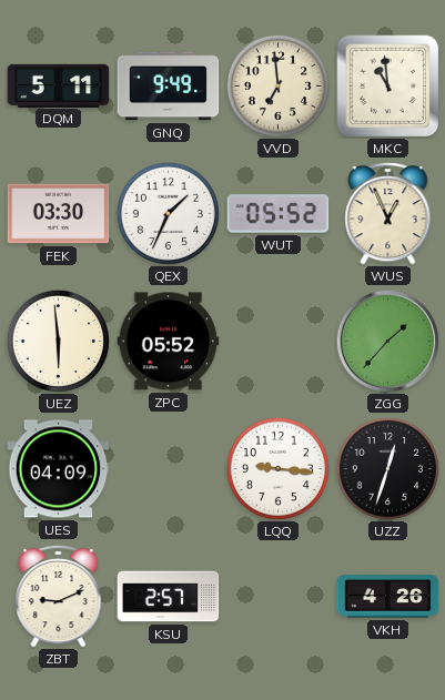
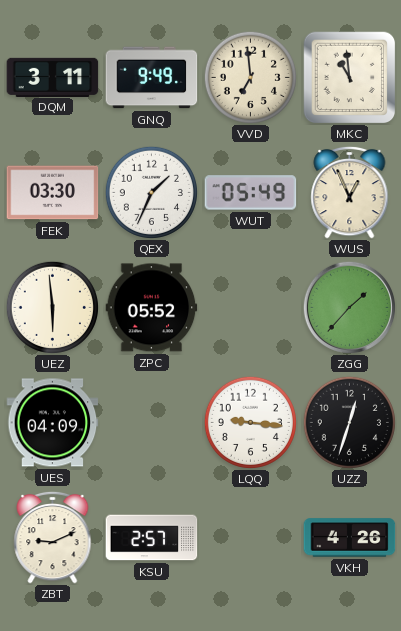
DQM: 5:11 -> 3:11
WUT: 05:52 -> 05:49
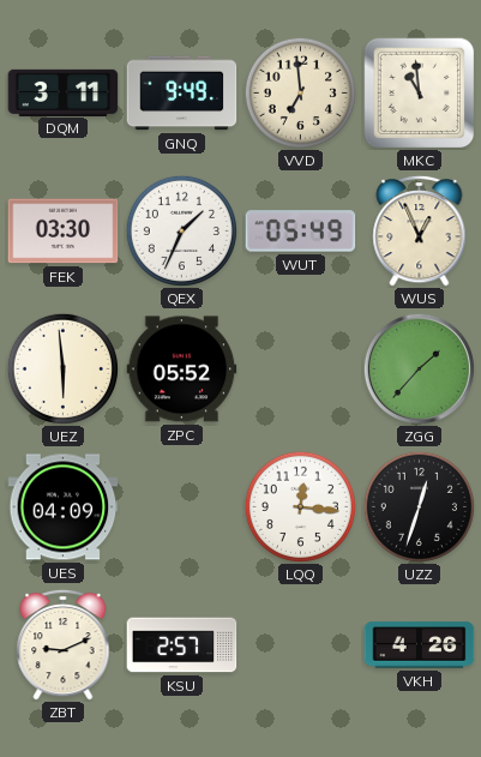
LQQ: 9:16 -> 12:16
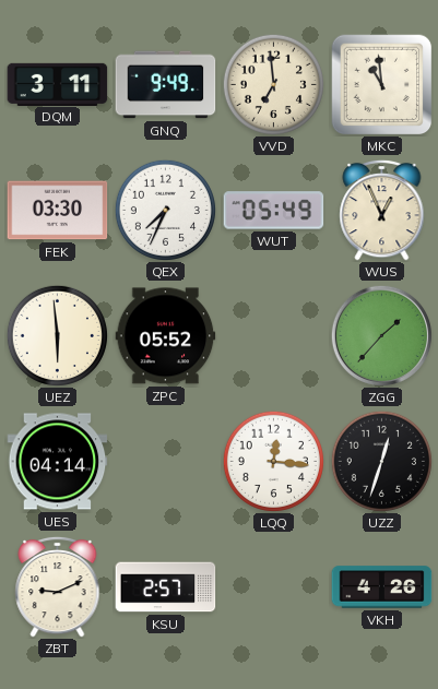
QEX: 1:34 -> 7:34
UES: 04:09 -> 04:14
